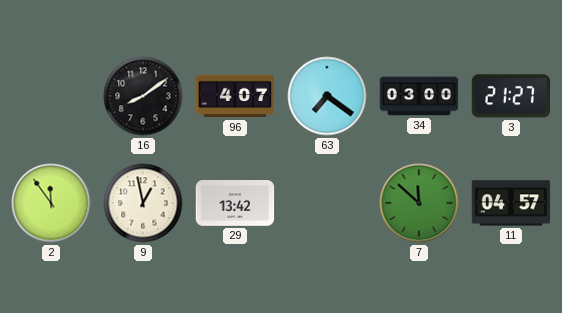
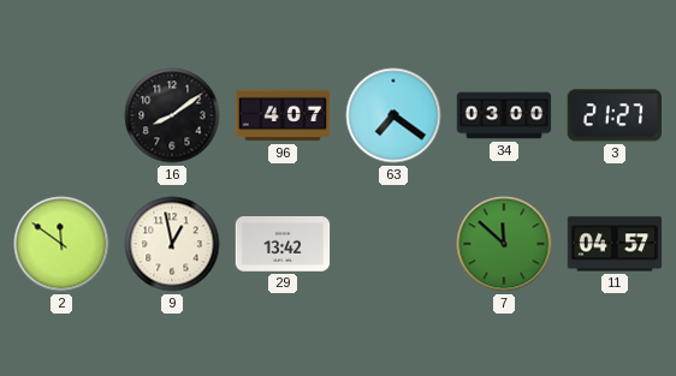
2: 11:54 -> 11:51
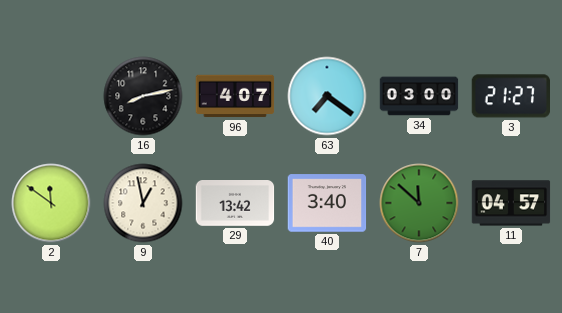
16: 8:09 -> 8:13
40: none -> 3:40
